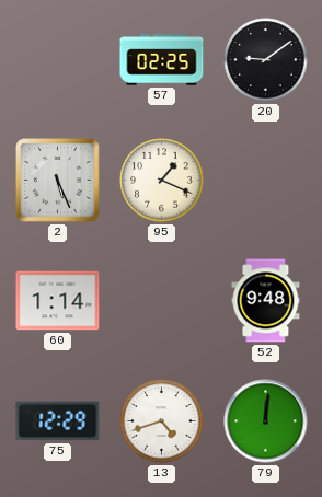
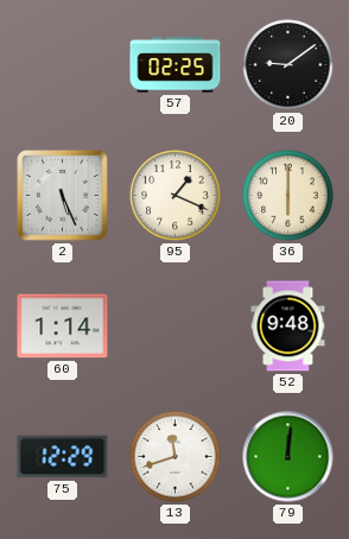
36: none -> 6:00
13: 4:42 -> 11:42
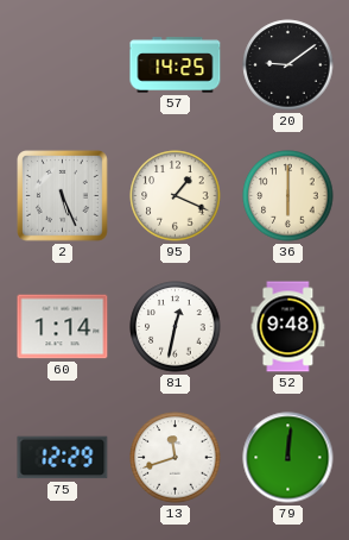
57: 02:25 -> 14:25
81: none -> 12:32
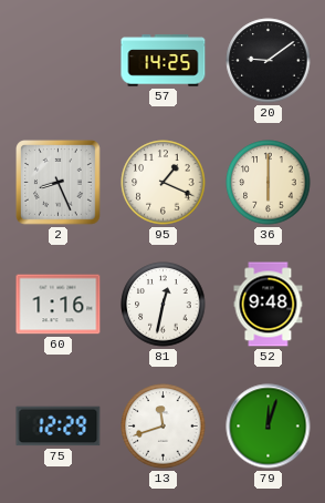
2: 5:26 -> 8:26
60: 1:14 -> 1:16
79: 12:01 -> 12:03
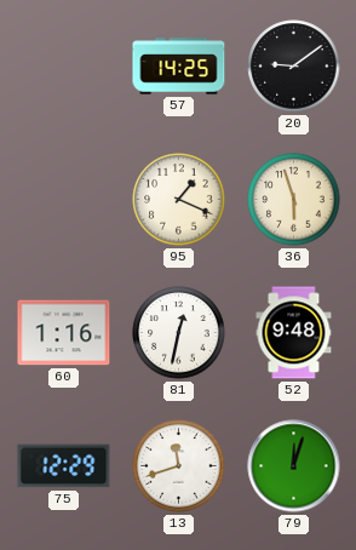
2: 8:26 -> none
36: 6:00 -> 5:57
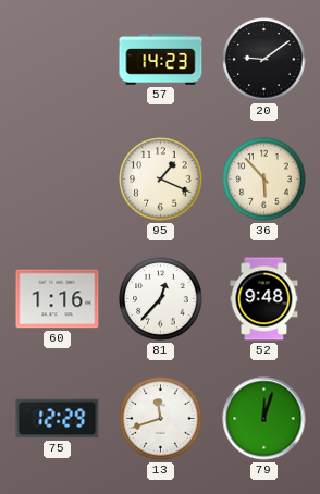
57: 14:25 -> 14:23
36: 5:57 -> 5:53
81: 12:32 -> 12:37
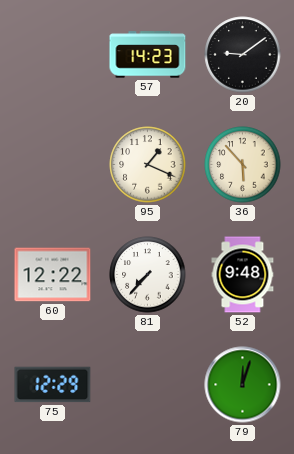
60: 1:16 -> 12:22
81: 12:37 -> 7:37
13: 11:42 -> none
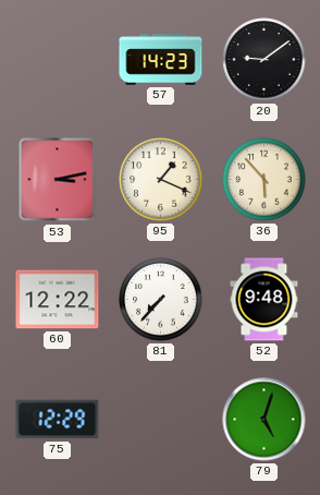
53: none -> 3:13
79: 12:03 -> 5:03
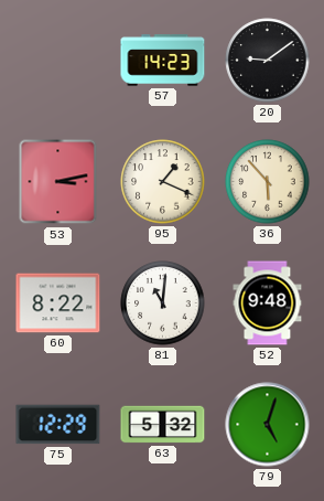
60: 12:22 -> 8:22
81: 7:37 -> 11:01
63: none -> 5:32
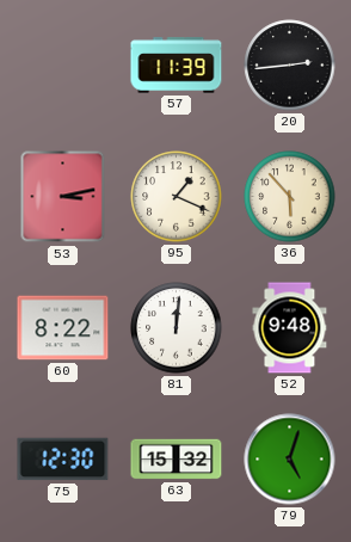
57: 14:23 -> 11:39
20: 9:09 -> 2:44
81: 11:01 -> 12:01
75: 12:29 -> 12:30
63: 5:32 -> 15:32
